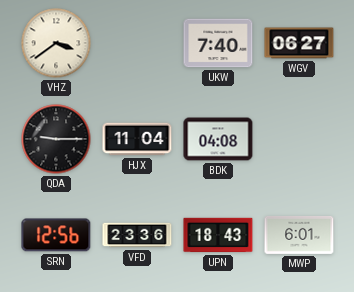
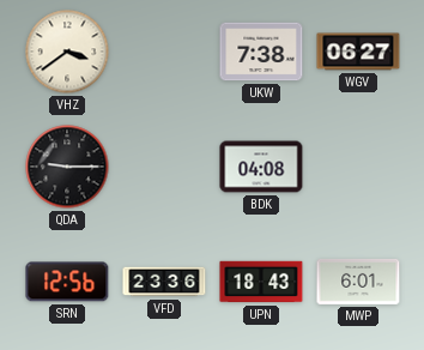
UKW: 7:40 -> 7:38
HJX: 11:04 -> none
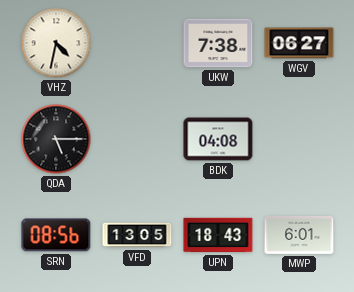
VHZ: 3:39 -> 4:32
QDA: 9:15 -> 5:15
SRN: 12:56 -> 08:56
VFD: 23:36 -> 13:05
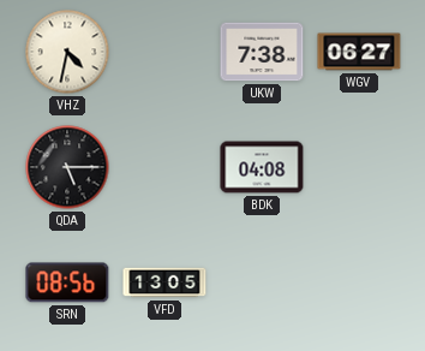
UPN: 18:43 -> none
MWP: 6:01 -> none
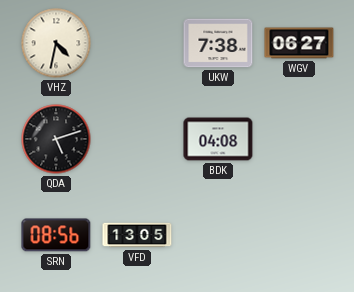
QDA: 5:15 -> 5:12
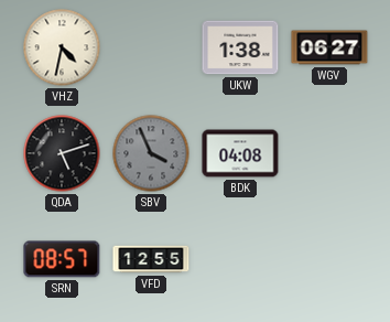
UKW: 7:38 -> 1:38
SBV: none -> 3:56
SRN: 08:56 -> 08:57
VFD: 13:05 -> 12:55
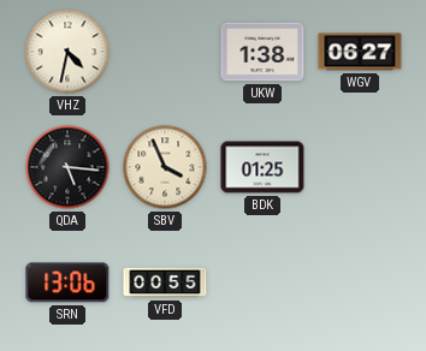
QDA: 5:12 -> 5:16
SBV dial: grey -> cream
BDK: 04:08 -> 01:25
SRN: 08:57 -> 13:06
VFD: 12:55 -> 00:55
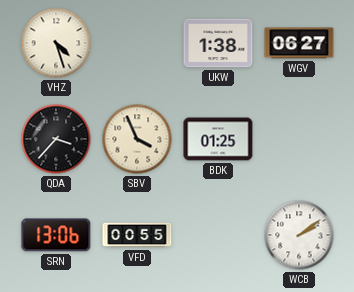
VHZ: 4:32 -> 4:27
QDA: 5:16 -> 3:37
WCB: none -> 2:09
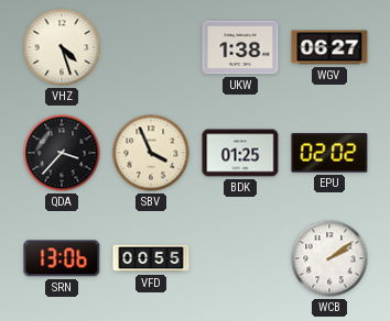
EPU: none -> 02:02
